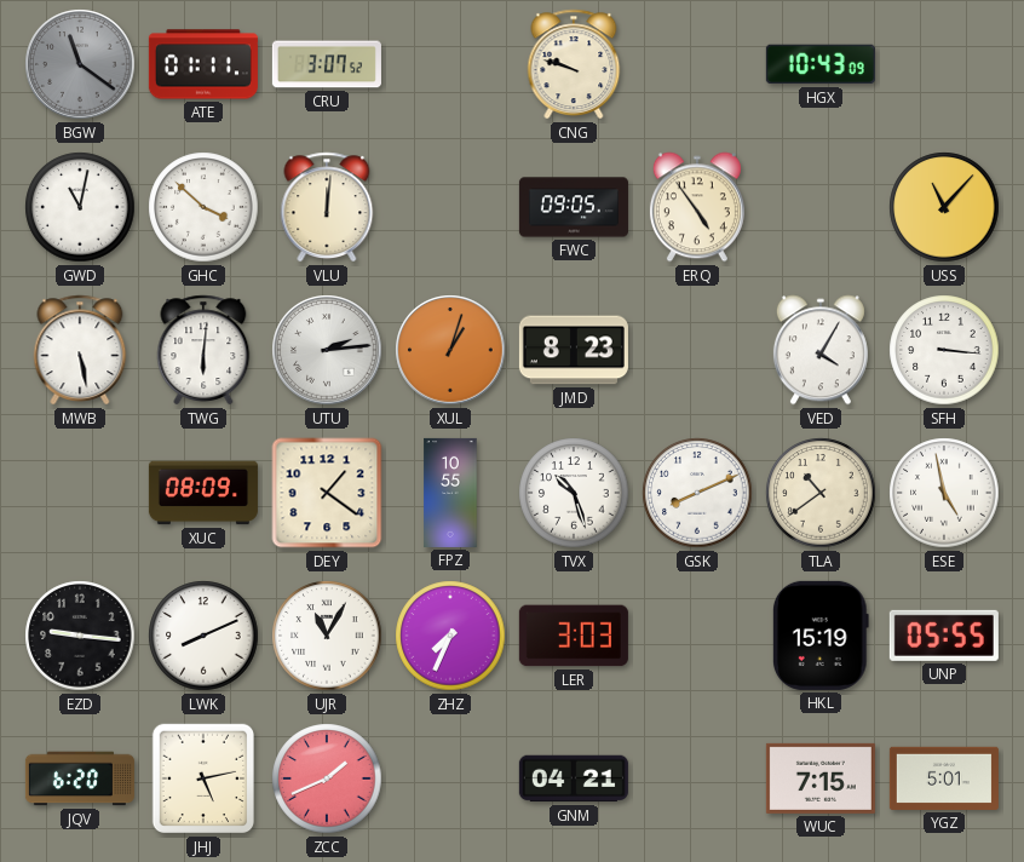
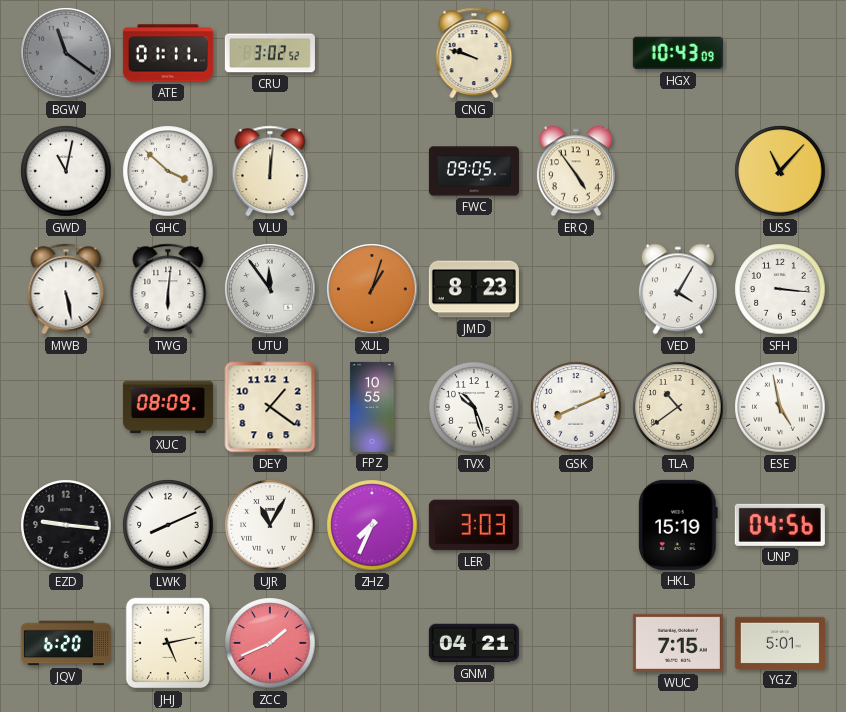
CRU: 3:07 -> 3:02
UTU: 2:14 -> 11:54
UNP: 05:55 -> 04:56
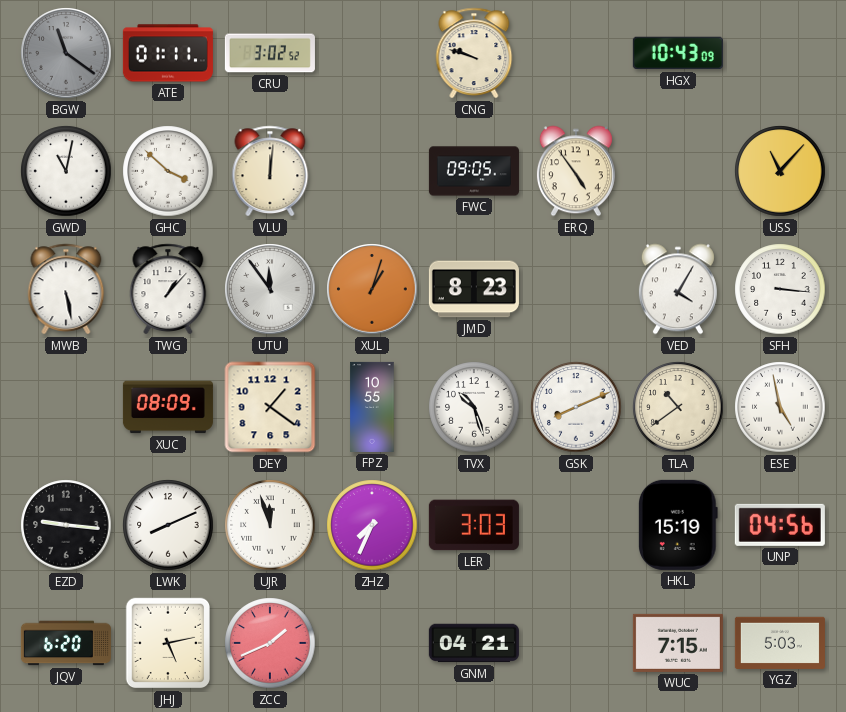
TWG: 6:01 -> 1:07
UJR: 11:05 -> 11:57
YGZ: 5:01 -> 5:03
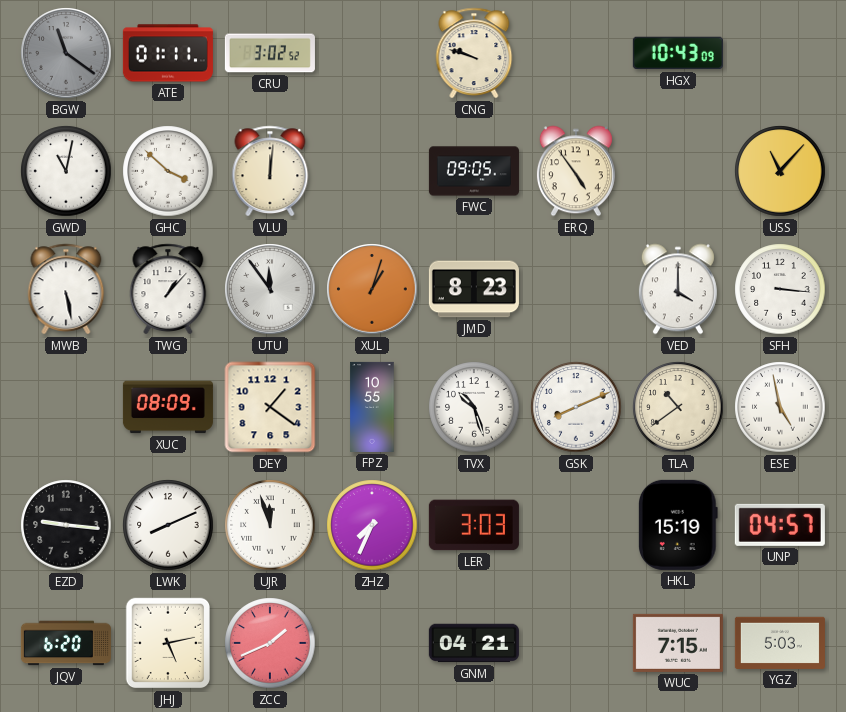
VED: 4:05 -> 4:00
UNP: 04:56 -> 04:57
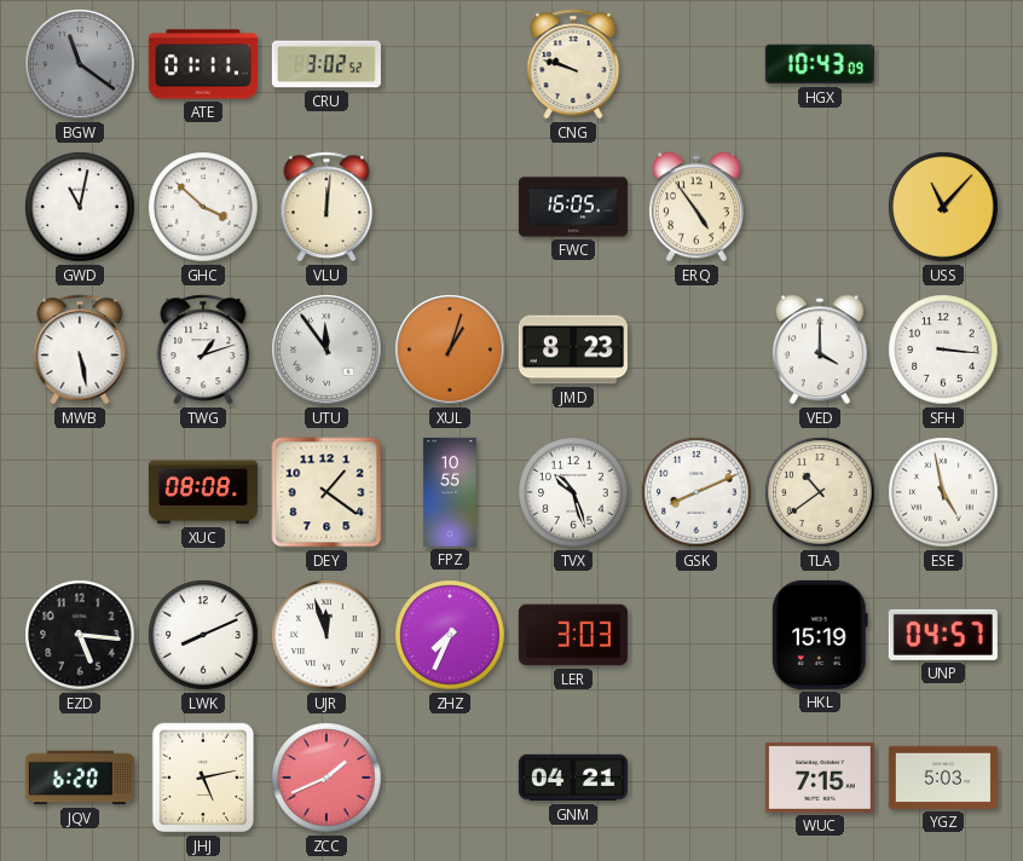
FWC: 09:05 -> 16:05
TWG: 1:07 -> 1:12
XUC: 08:09 -> 08:08
EZD: 9:16 -> 5:16
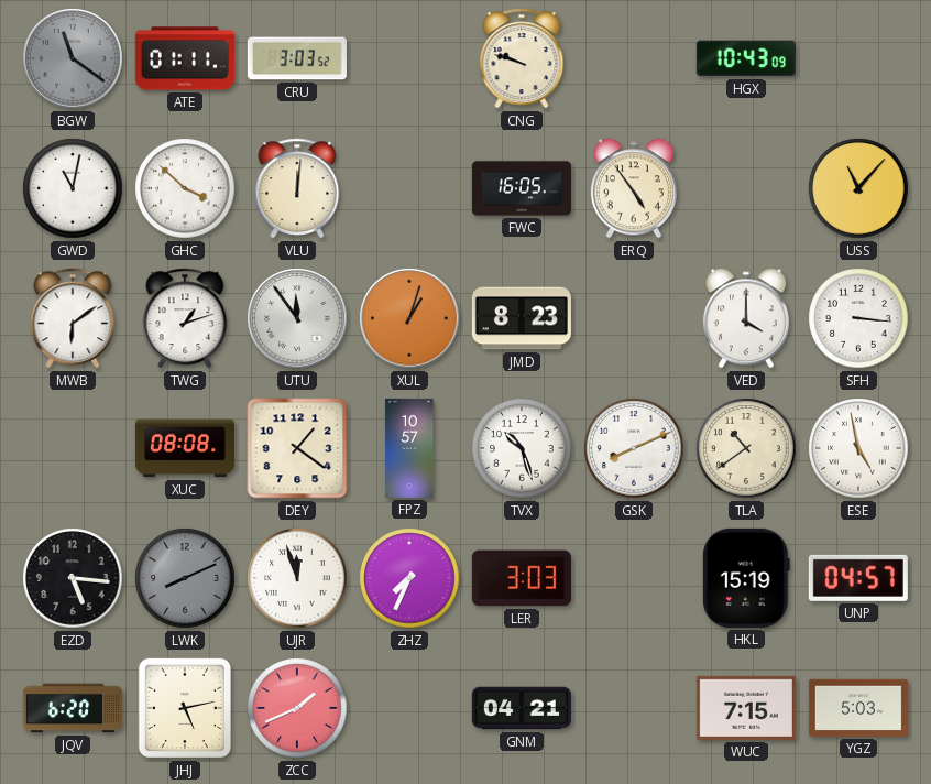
CRU: 3:02 -> 3:03
MWB: 5:28 -> 6:09
FPZ: 10:55 -> 10:57
LWK dial: white -> grey
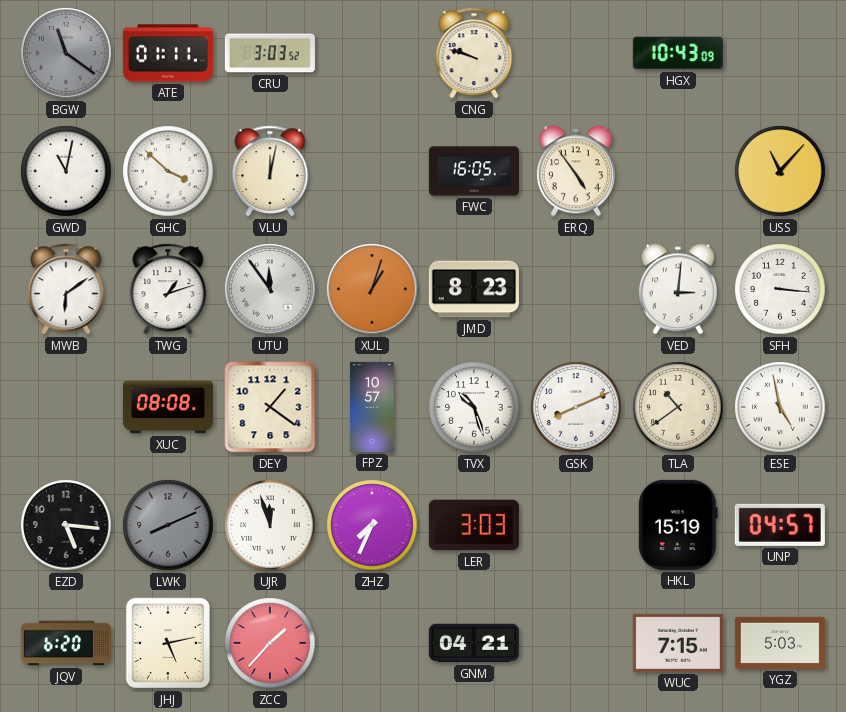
VLU: 12:01 -> 12:02
VED: 4:00 -> 3:01
ZCC: 1:41 -> 1:37
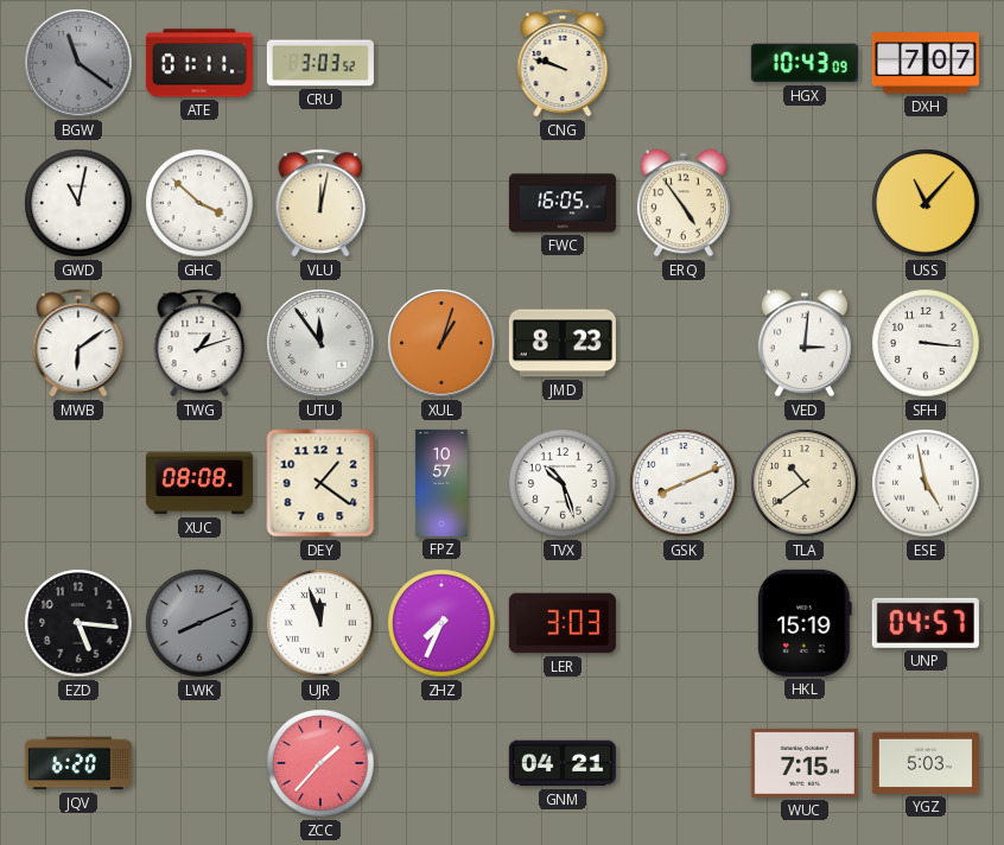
DXH: none -> 7:07
JHJ: 5:13 -> none
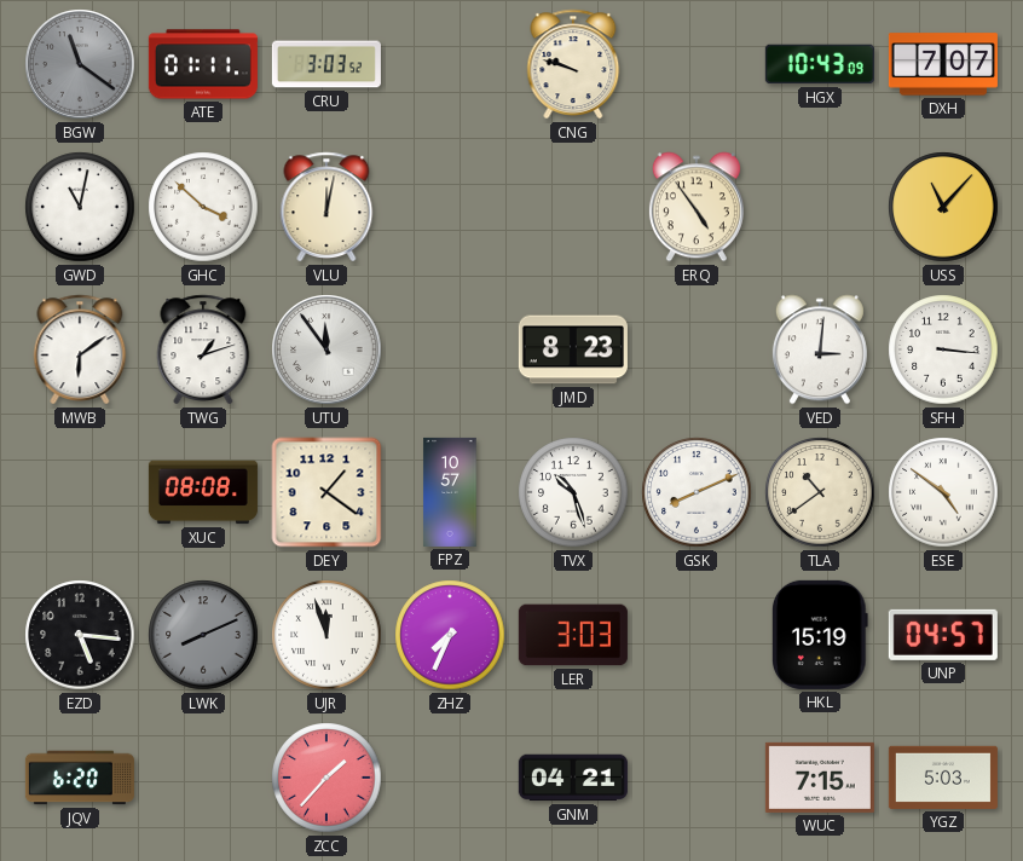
FWC: 16:05 -> none
XUL: 1:03 -> none
ESE: 4:58 -> 4:51
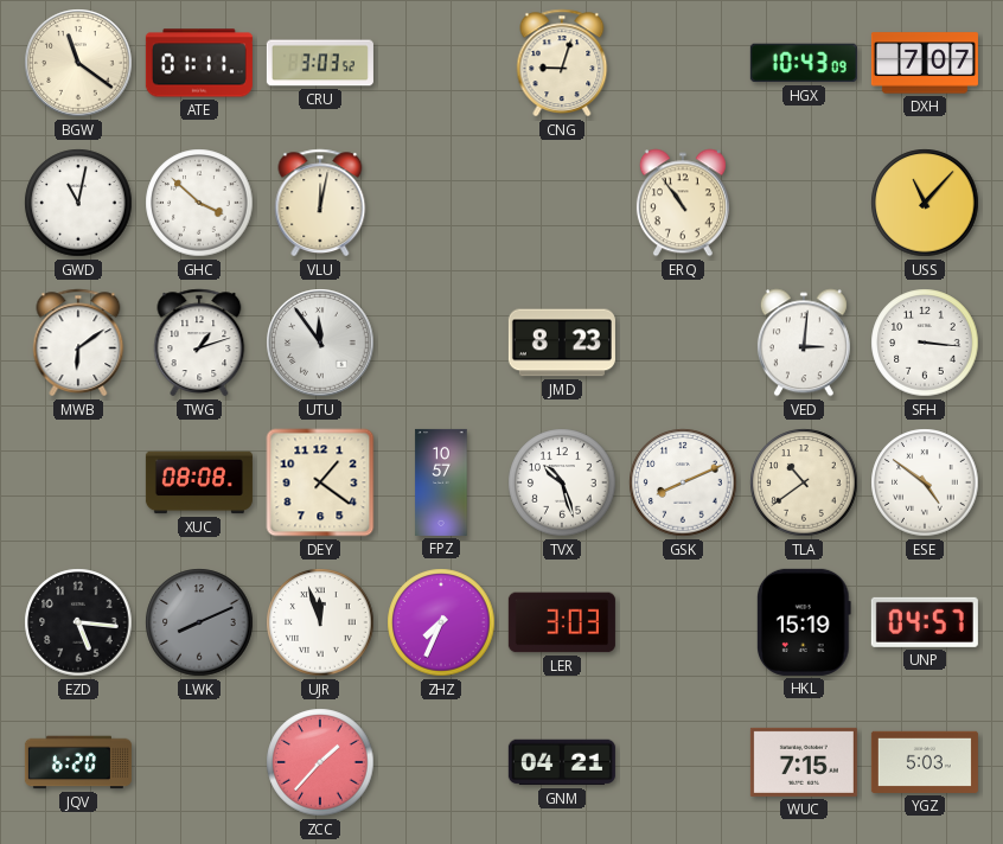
BGW dial: grey -> cream
CNG: 9:48 -> 9:03
ERQ: 4:54 -> 10:54
